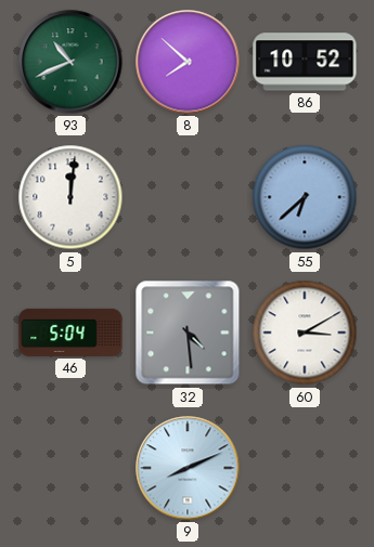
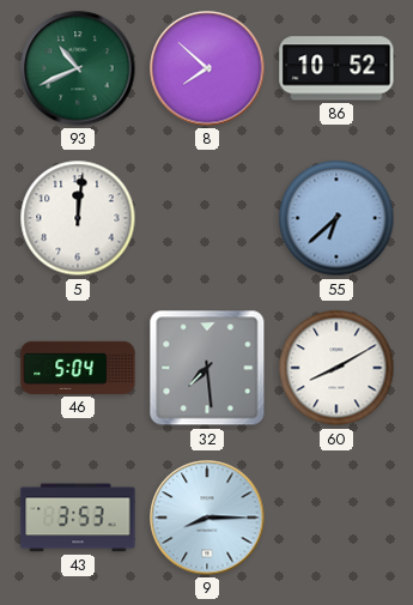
32: 4:29 -> 7:29
60: 3:10 -> 8:10
43: none -> 3:53
9: 8:11 -> 8:15
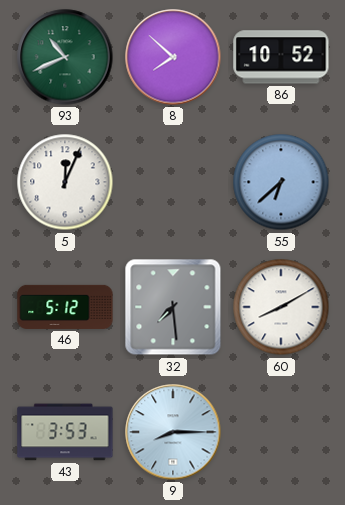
5: 12:01 -> 12:04
46: 5:04 -> 5:12
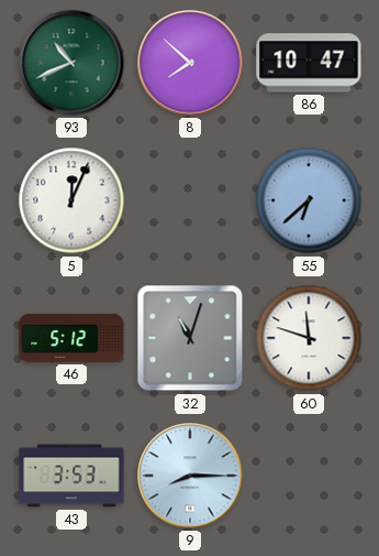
86: 10:52 -> 10:47
32: 7:29 -> 11:03
60: 8:10 -> 11:48
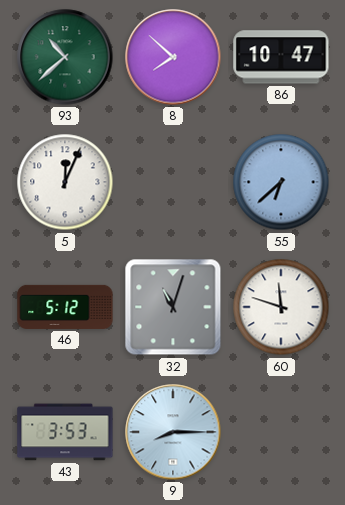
93: 10:41 -> 10:38
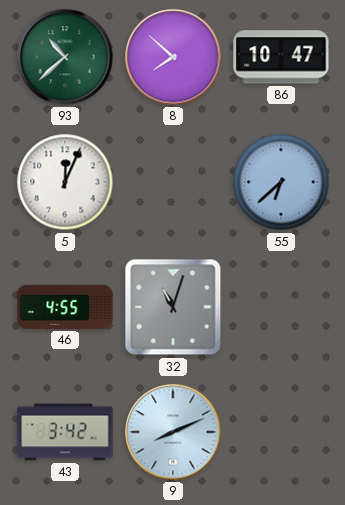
46: 5:12 -> 4:55
60: 11:48 -> none
43: 3:53 -> 3:42
9: 8:15 -> 8:11
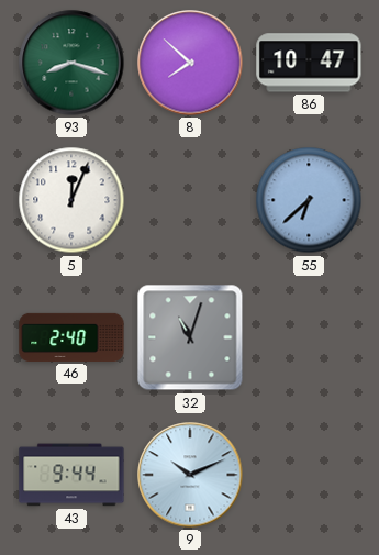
93: 10:38 -> 8:18
46: 4:55 -> 2:40
43: 3:42 -> 9:44
9: 8:11 -> 10:11
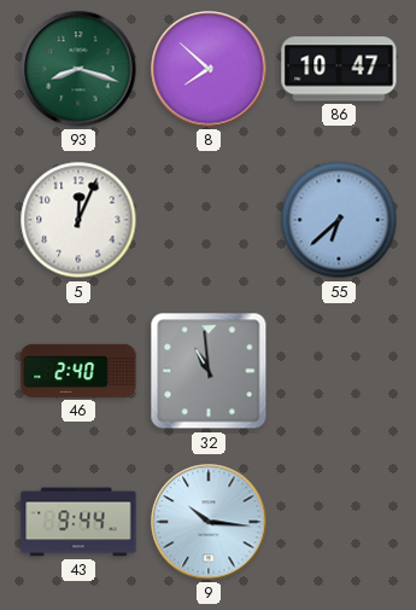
32: 11:03 -> 10:59
9: 10:11 -> 10:16
